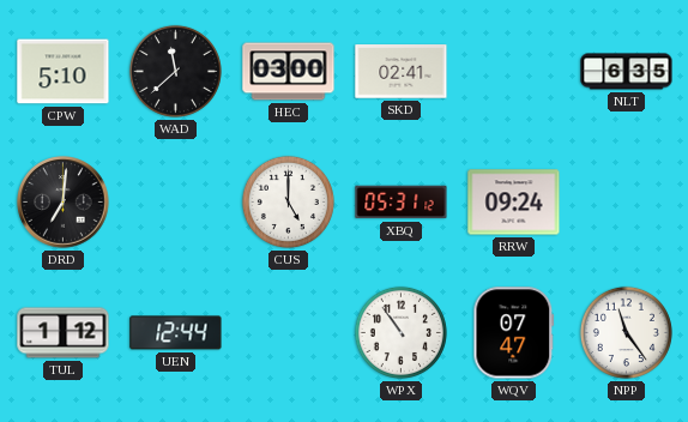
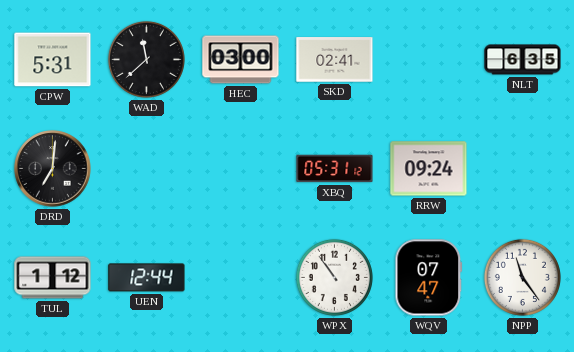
CPW: 5:10 -> 5:31
CUS: 5:00 -> none
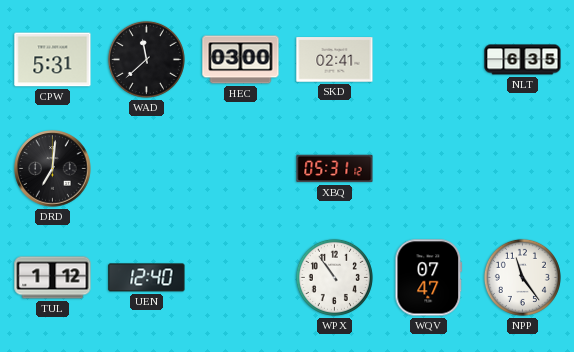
RRW: 09:24 -> none
UEN: 12:44 -> 12:40
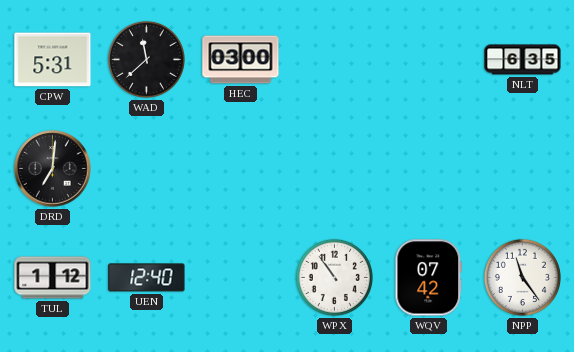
SKD: 02:41 -> none
XBQ: 05:31 -> none
WQV: 07:47 -> 07:42
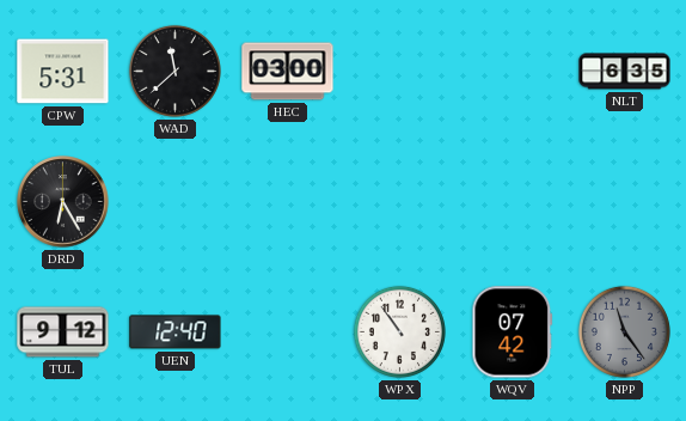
DRD: 7:01 -> 6:25
TUL: 1:12 -> 9:12
NPP dial: white -> grey
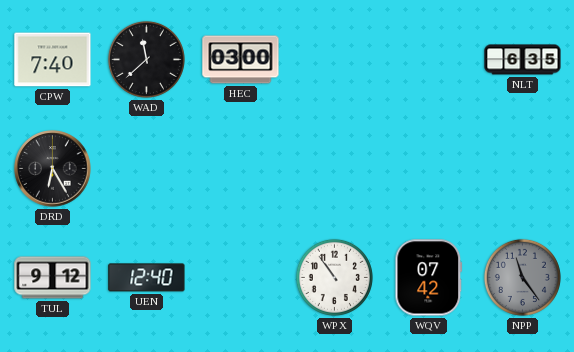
CPW: 5:31 -> 7:40
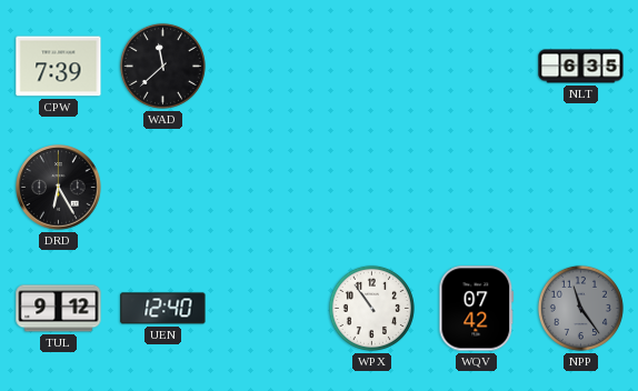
CPW: 7:40 -> 7:39
HEC: 03:00 -> none
